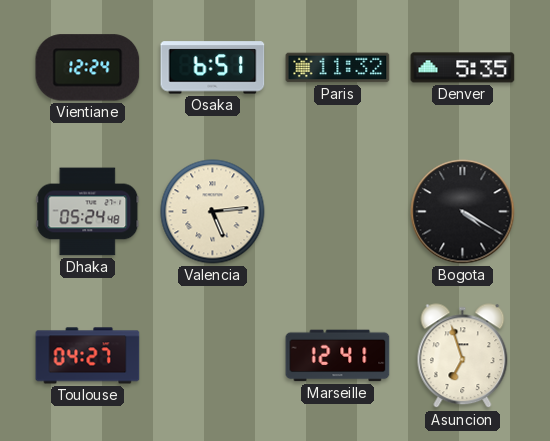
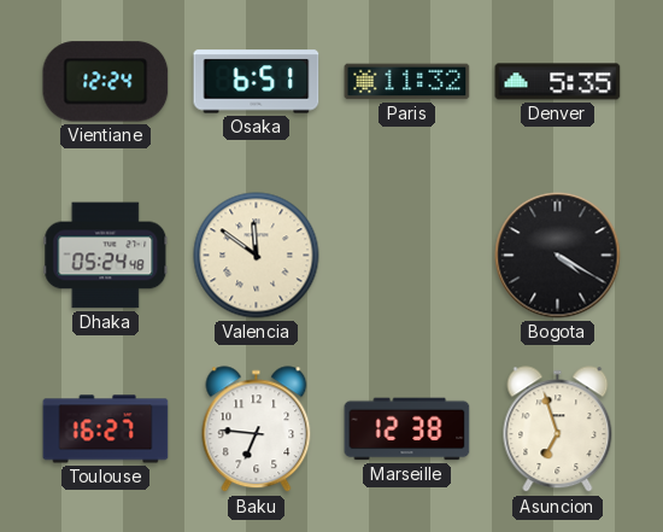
Valencia: 5:14 -> 11:51
Toulouse: 04:27 -> 16:27
Baku: none -> 6:46
Marseille: 12:41 -> 12:38
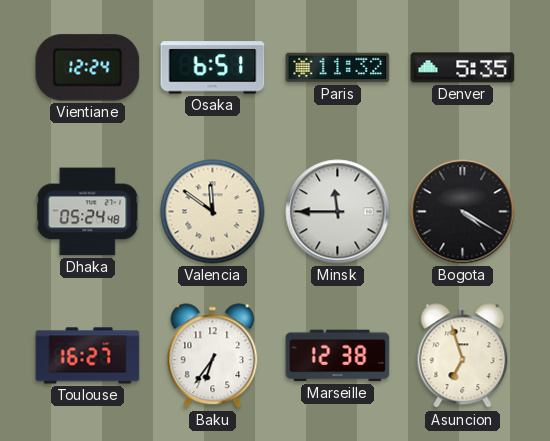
Minsk: none -> 11:45
Baku: 6:46 -> 6:36
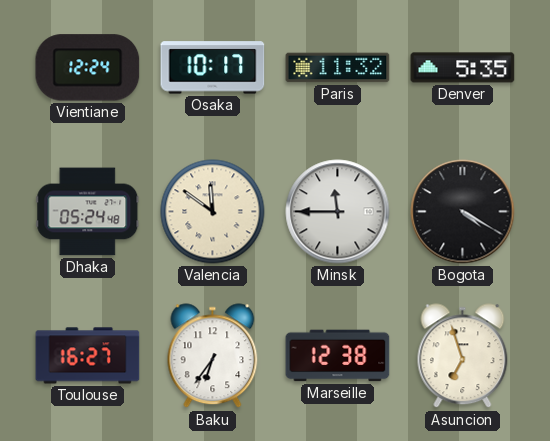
Osaka: 6:51 -> 10:17
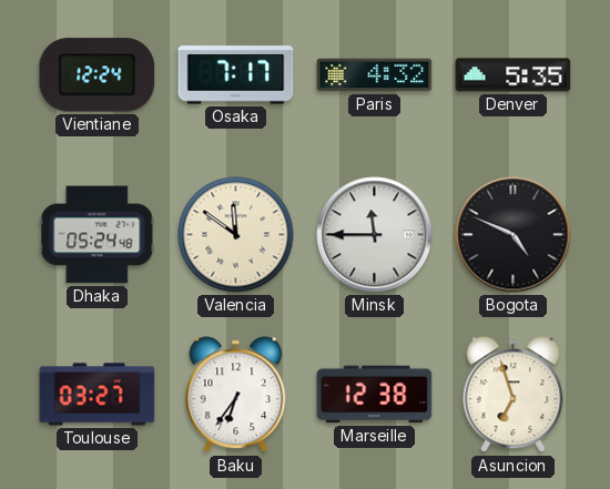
Osaka: 10:17 -> 7:17
Paris: 11:32 -> 4:32
Bogota: 4:20 -> 4:49
Toulouse: 16:27 -> 03:27
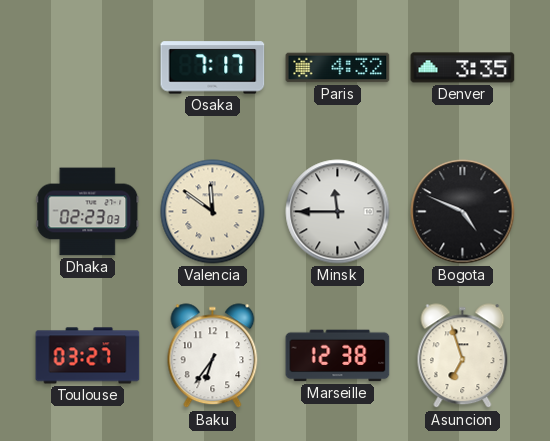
Vientiane: 12:24 -> none
Denver: 5:35 -> 3:35
Dhaka: 05:24 -> 02:23
